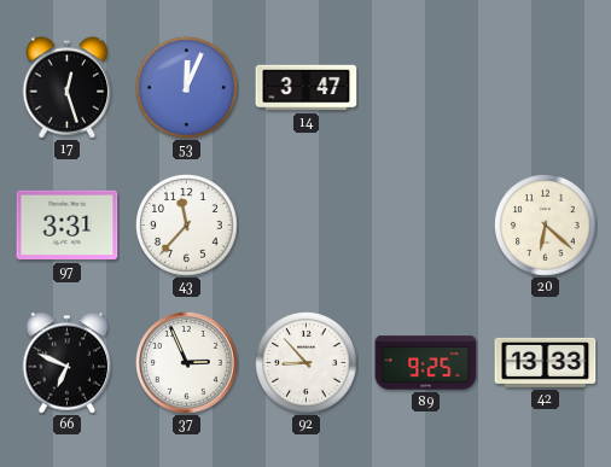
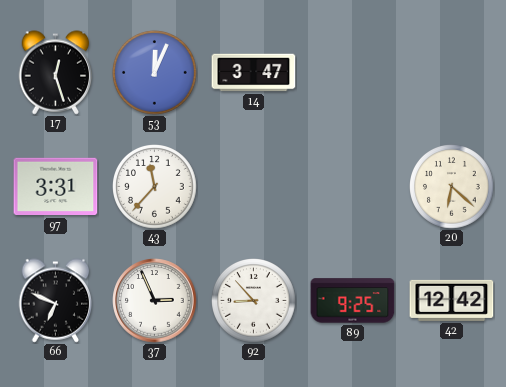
42: 13:33 -> 12:42
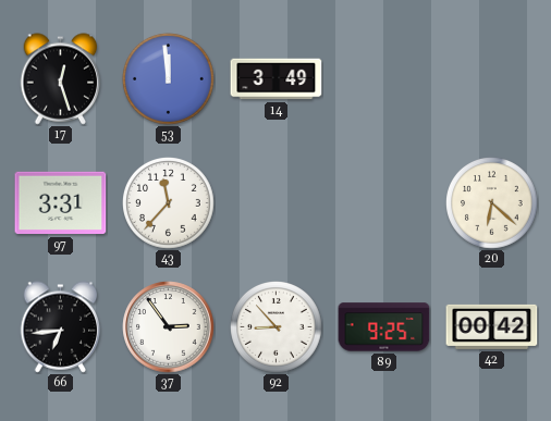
53: 12:04 -> 11:59
14: 3:47 -> 3:49
66: 6:49 -> 6:44
37: 2:56 -> 2:54
42: 12:42 -> 00:42
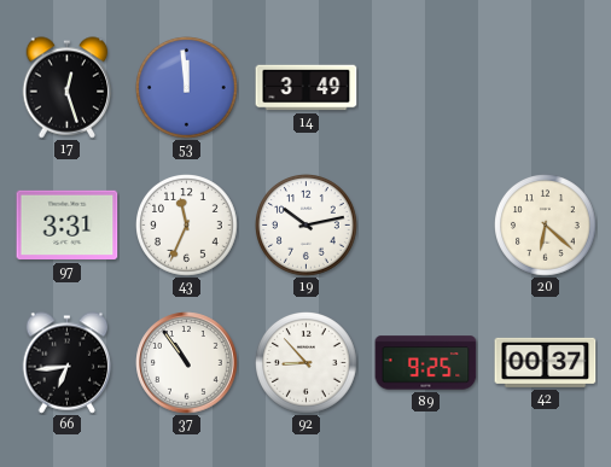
43: 11:37 -> 11:34
19: none -> 10:13
37: 2:54 -> 10:54
42: 00:42 -> 00:37
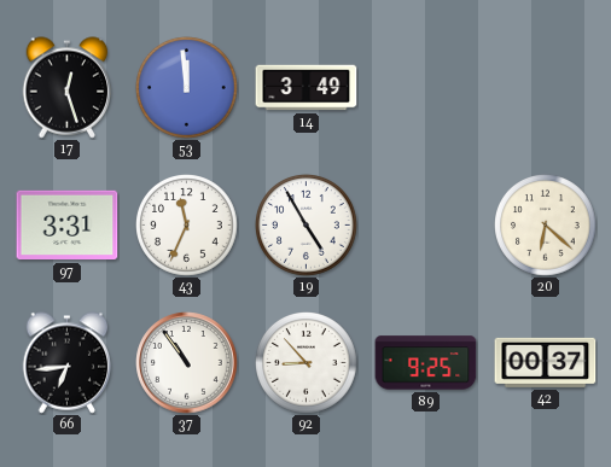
19: 10:13 -> 4:55
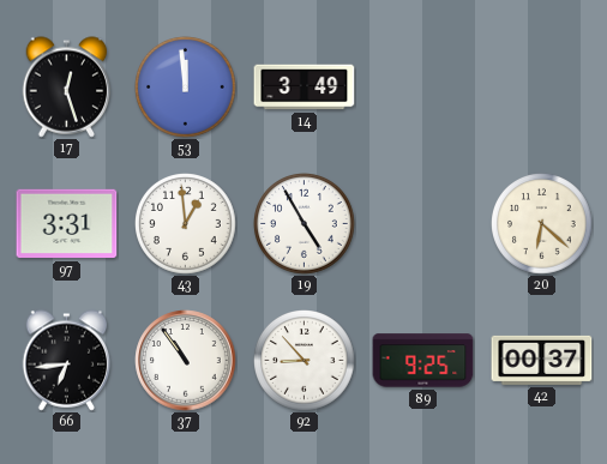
43: 11:34 -> 12:59
